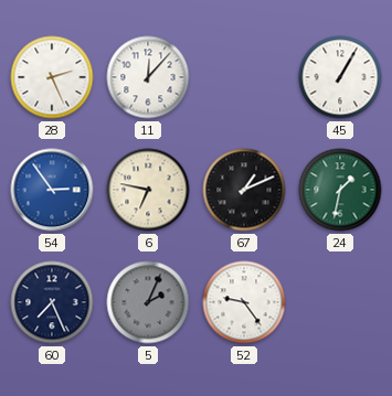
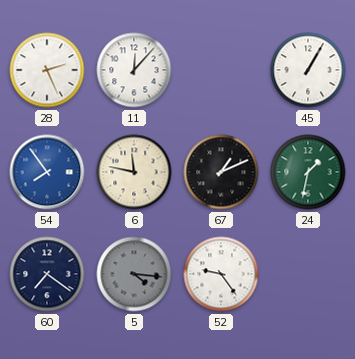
54: 2:54 -> 7:54
6: 6:47 -> 11:47
60: 7:26 -> 7:21
5: 2:04 -> 4:16
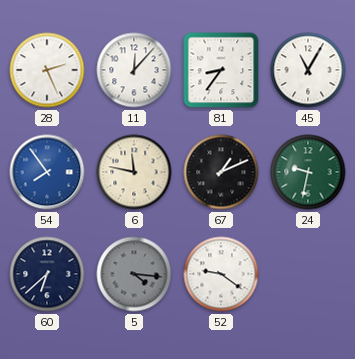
81: none -> 8:36
45: 1:05 -> 11:05
24: 1:32 -> 9:32
60: 7:21 -> 6:38
52: 9:24 -> 9:21
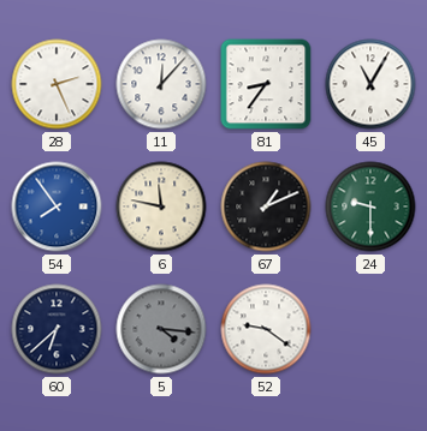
24: 9:32 -> 9:30
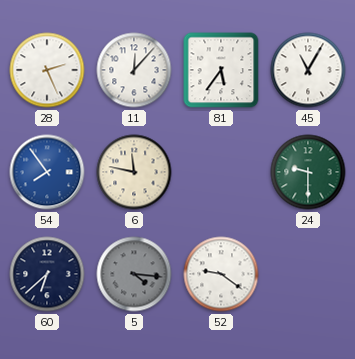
81: 8:36 -> 5:36
67: 1:11 -> none
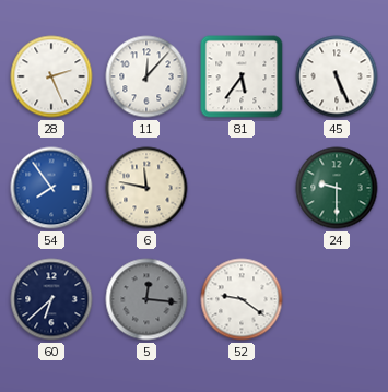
45: 11:05 -> 5:26
5: 4:16 -> 12:16
